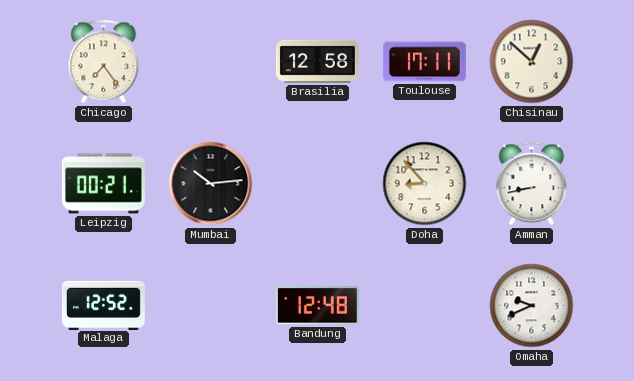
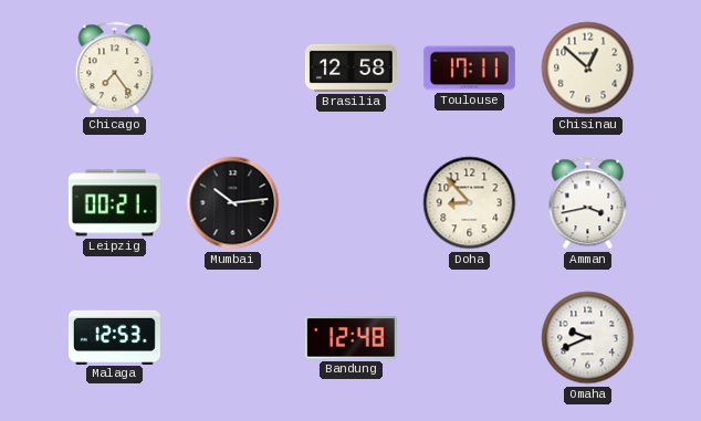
Amman: 8:43 -> 3:43
Malaga: 12:52 -> 12:53
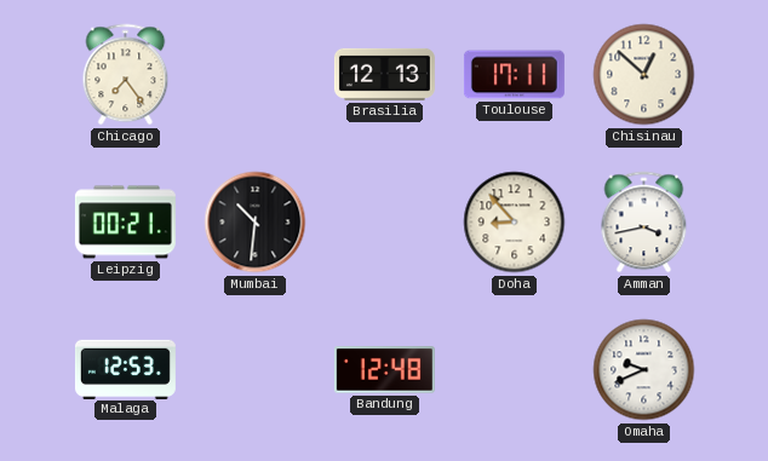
Brasilia: 12:58 -> 12:13
Mumbai: 10:14 -> 10:31
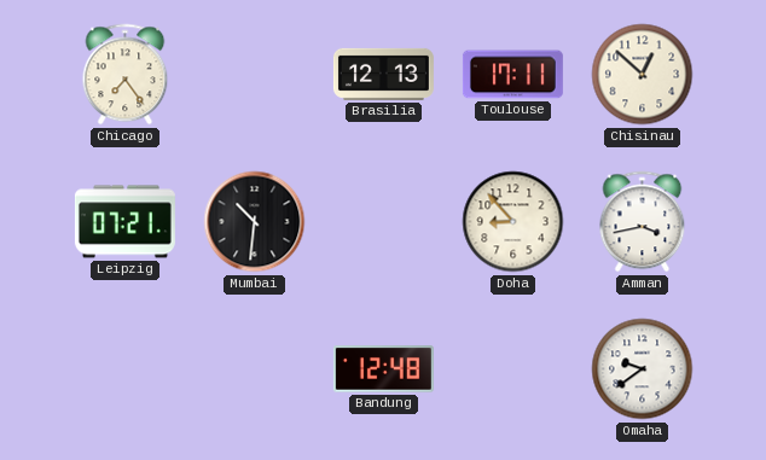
Leipzig: 00:21 -> 07:21
Malaga: 12:53 -> none
Omaha: 9:41 -> 9:39
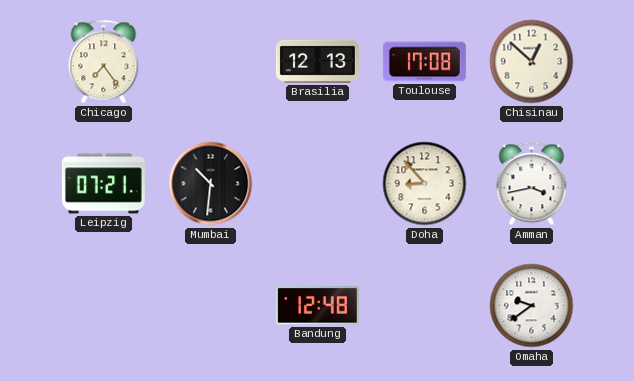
Toulouse: 17:11 -> 17:08
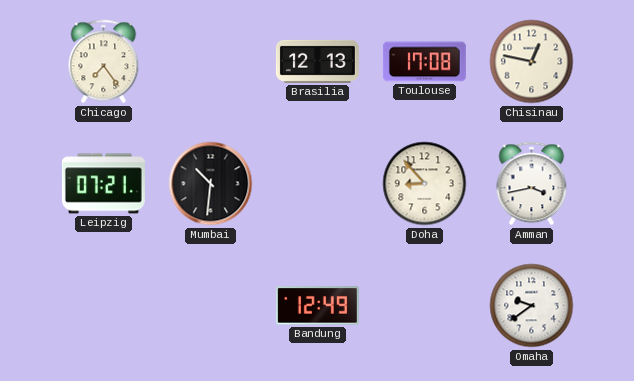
Chisinau: 12:52 -> 12:47
Bandung: 12:48 -> 12:49
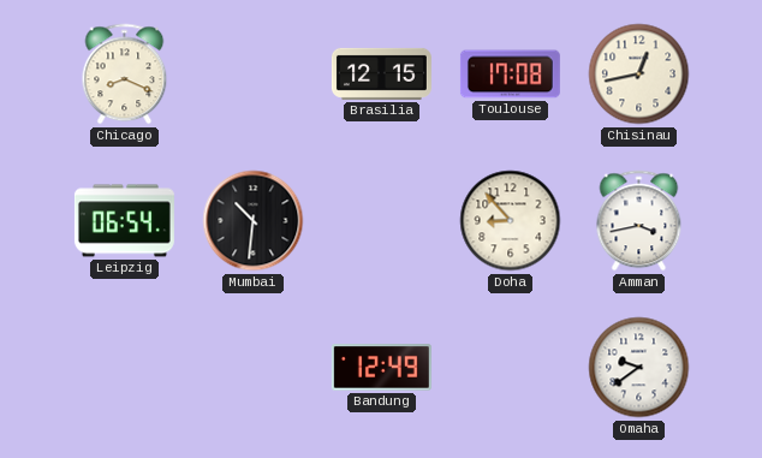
Chicago: 7:24 -> 8:19
Brasilia: 12:13 -> 12:15
Chisinau: 12:47 -> 12:43
Leipzig: 07:21 -> 06:54
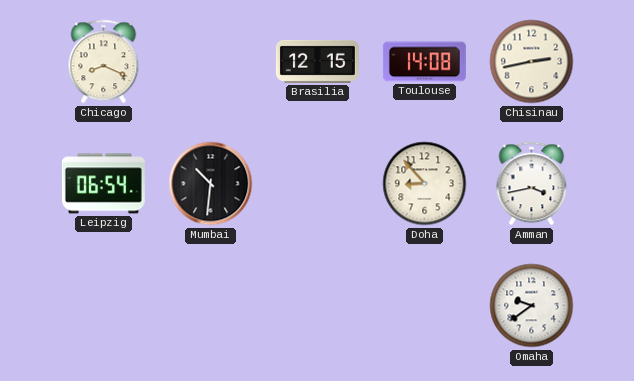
Toulouse: 17:08 -> 14:08
Chisinau: 12:43 -> 2:43
Bandung: 12:49 -> none
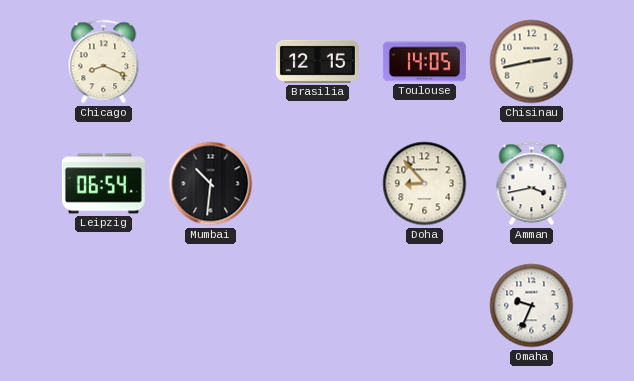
Toulouse: 14:08 -> 14:05
Omaha: 9:39 -> 9:34
